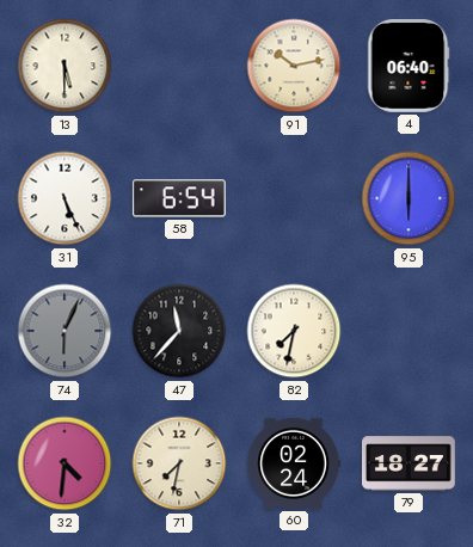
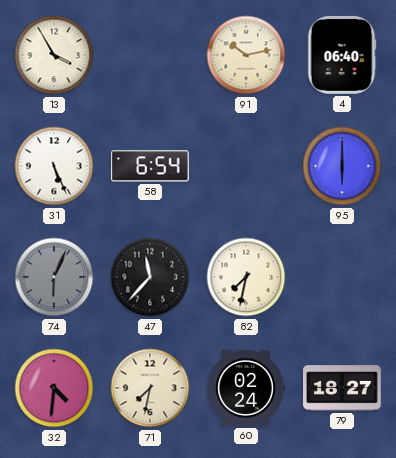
13: 5:30 -> 3:55
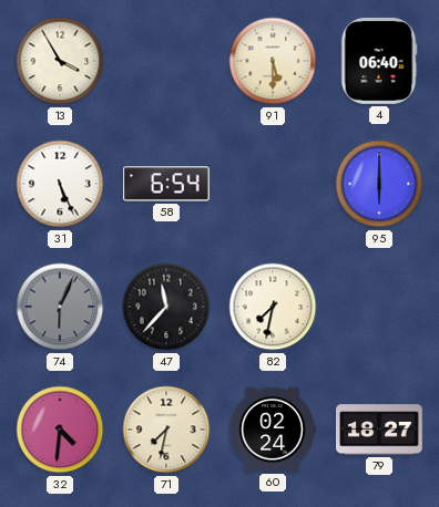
91: 10:13 -> 5:30
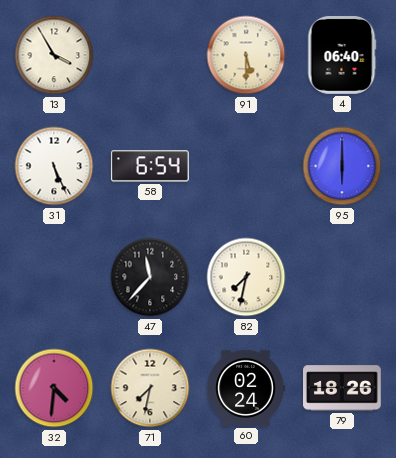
74: 6:04 -> none
79: 18:27 -> 18:26
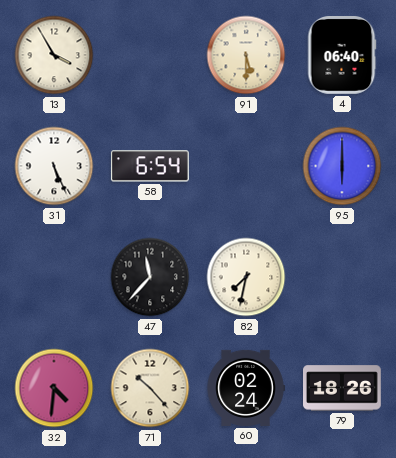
71: 7:32 -> 10:23
